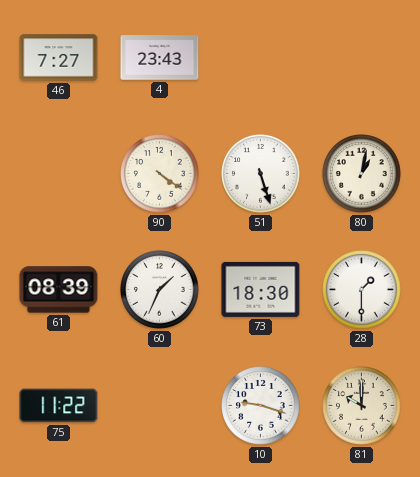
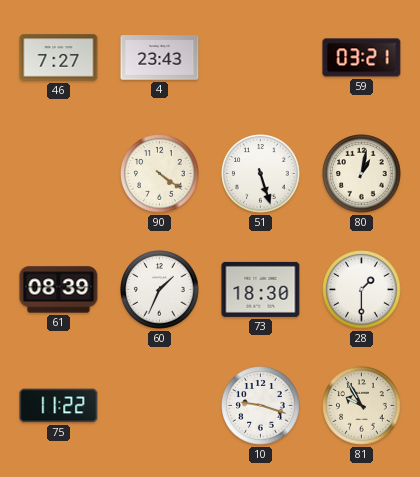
59: none -> 03:21
81: 10:00 -> 9:55
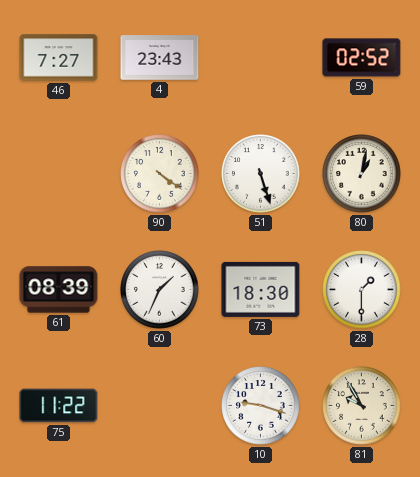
59: 03:21 -> 02:52
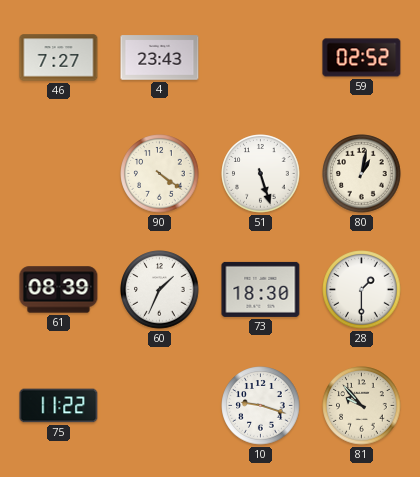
81: 9:55 -> 9:53
